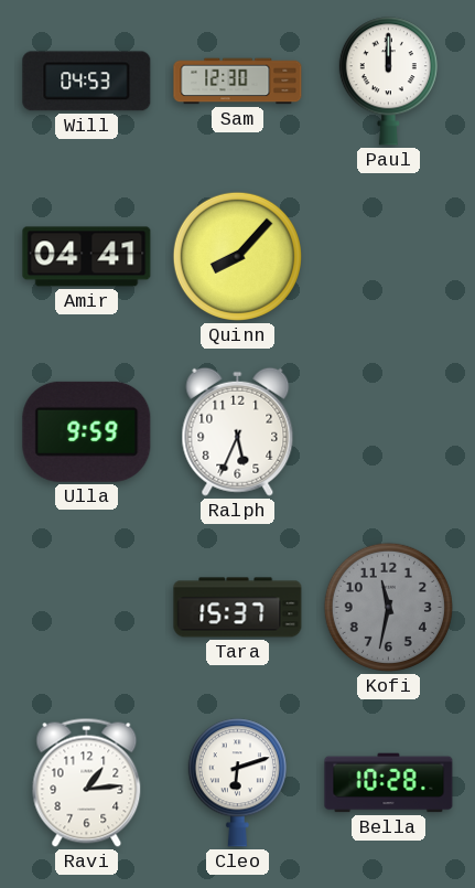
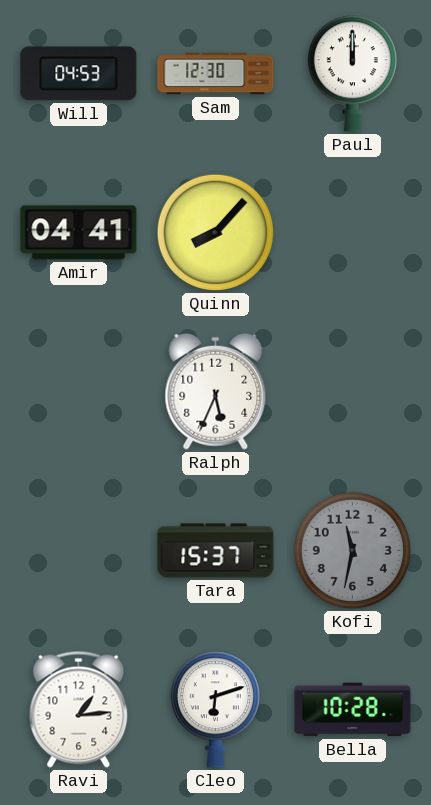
Ulla: 9:59 -> none
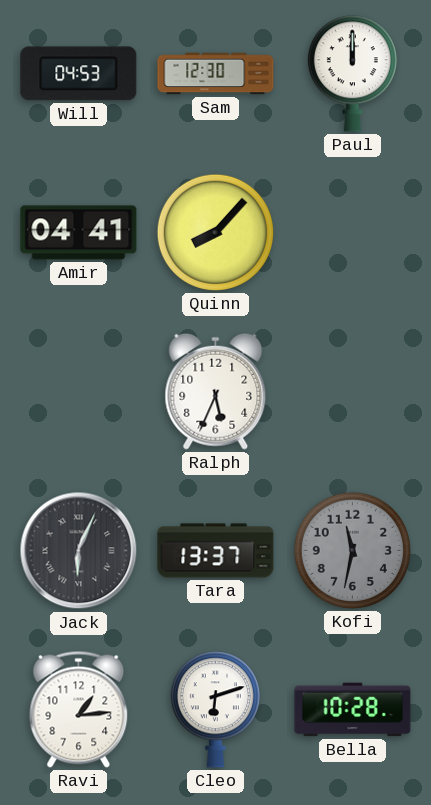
Jack: none -> 6:04
Tara: 15:37 -> 13:37
